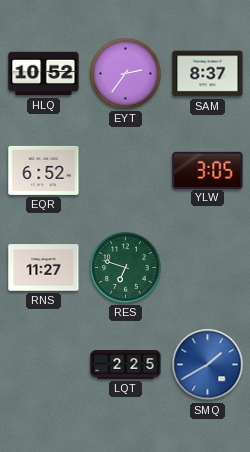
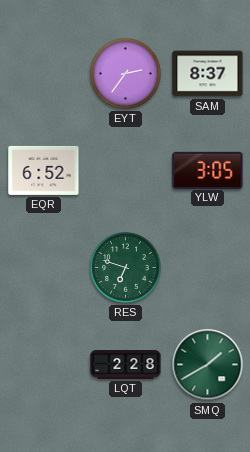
HLQ: 10:52 -> none
RNS: 11:27 -> none
LQT: 2:25 -> 2:28
SMQ dial: blue -> green
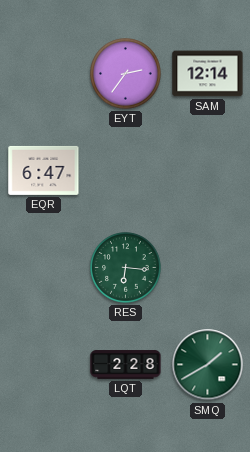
SAM: 8:37 -> 12:14
EQR: 6:52 -> 6:47
YLW: 3:05 -> none
RES: 6:48 -> 6:16
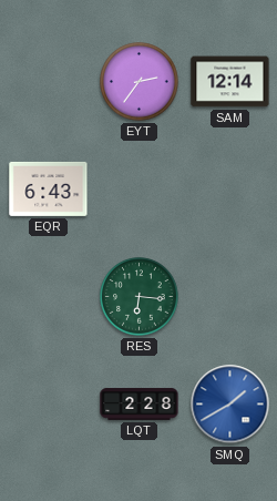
EQR: 6:47 -> 6:43
SMQ dial: green -> blue
